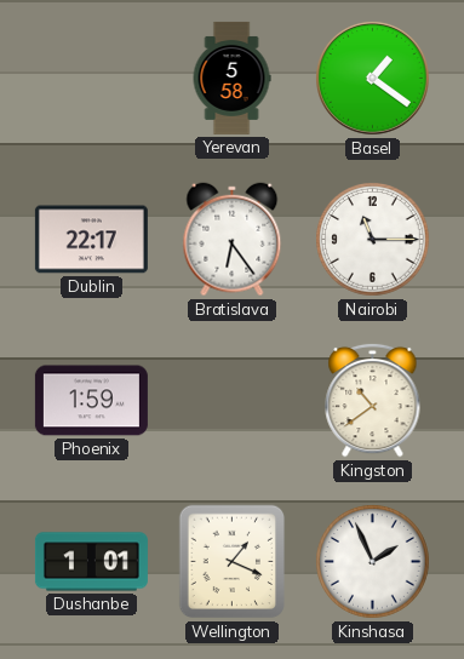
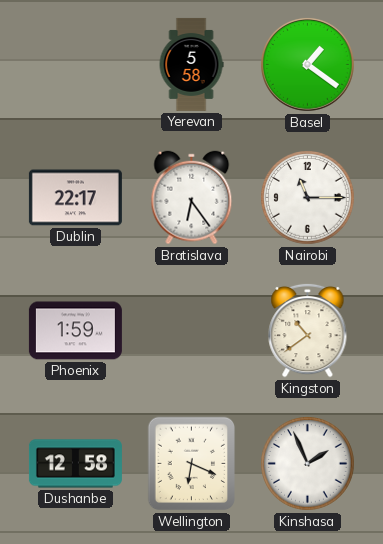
Dushanbe: 1:01 -> 12:58
Wellington: 1:19 -> 6:19
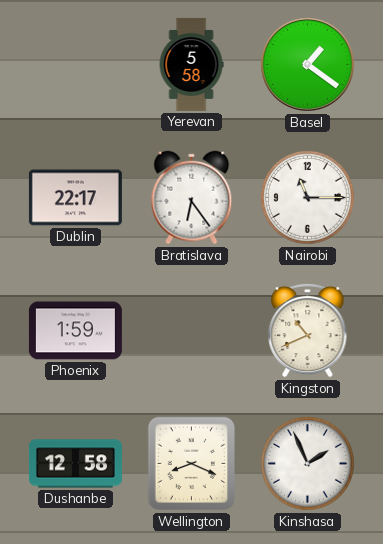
Kingston: 10:39 -> 10:41
Wellington: 6:19 -> 8:19
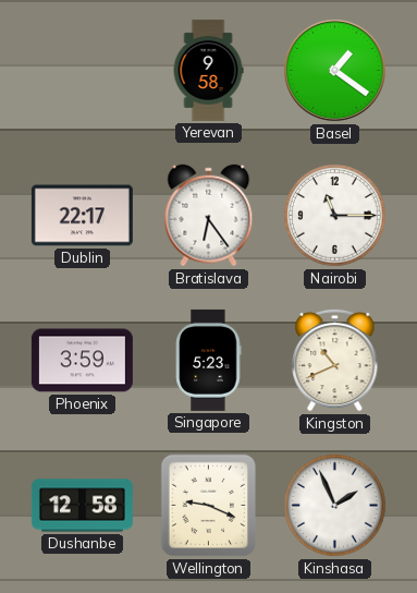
Yerevan: 5:58 -> 9:58
Phoenix: 1:59 -> 3:59
Singapore: none -> 5:23
Wellington: 8:19 -> 9:19
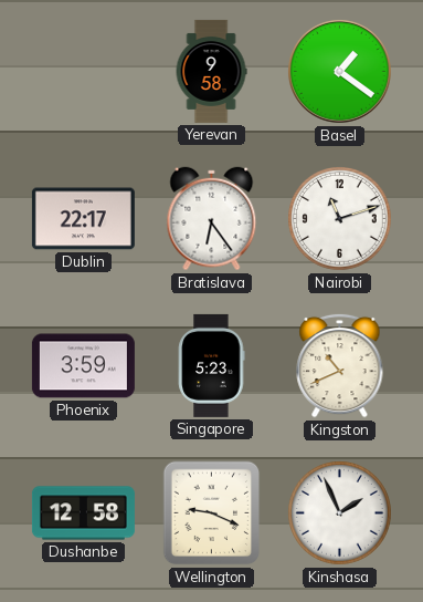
Nairobi: 11:15 -> 11:12
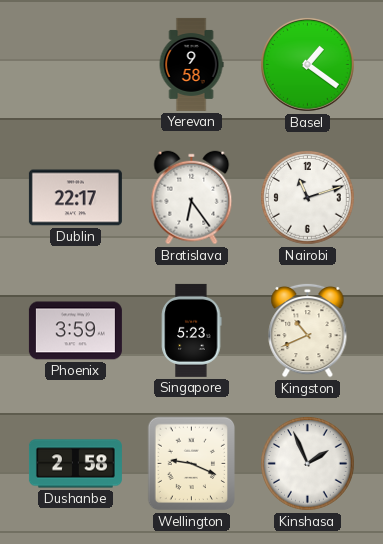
Dushanbe: 12:58 -> 2:58
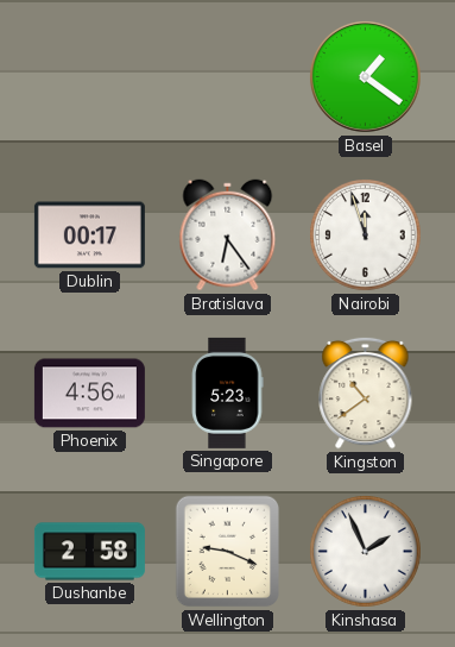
Yerevan: 9:58 -> none
Dublin: 22:17 -> 00:17
Nairobi: 11:12 -> 11:57
Phoenix: 3:59 -> 4:56
Kingston: 10:41 -> 10:39
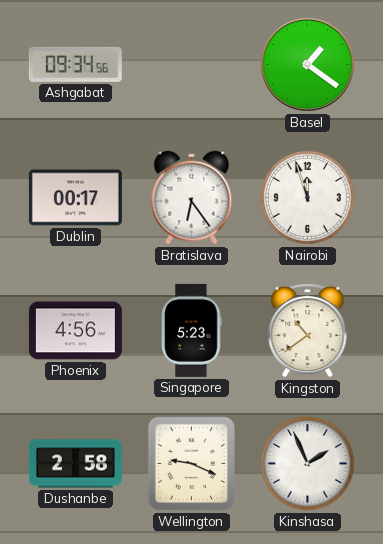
Ashgabat: none -> 09:34
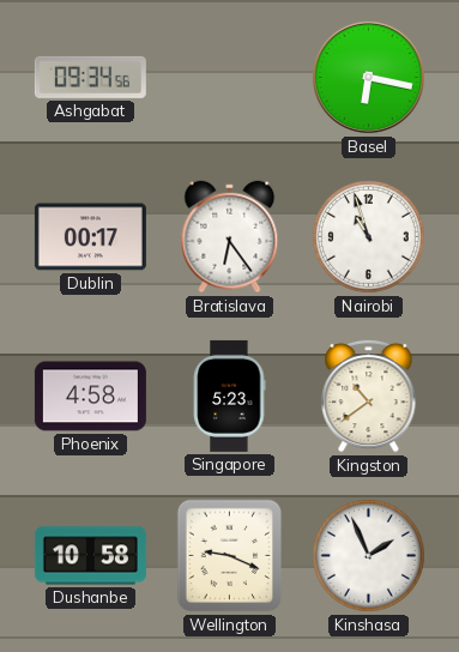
Basel: 1:21 -> 6:17
Nairobi: 11:57 -> 10:57
Phoenix: 4:56 -> 4:58
Dushanbe: 2:58 -> 10:58
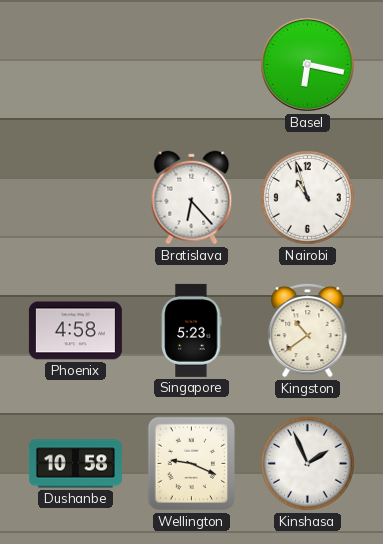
Ashgabat: 09:34 -> none
Dublin: 00:17 -> none
Bratislava: 6:24 -> 6:23
